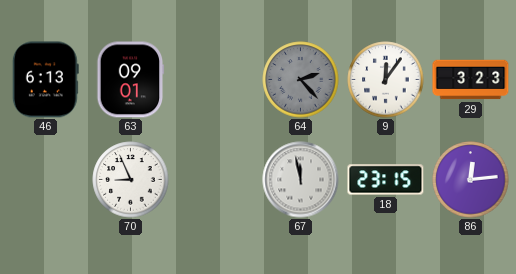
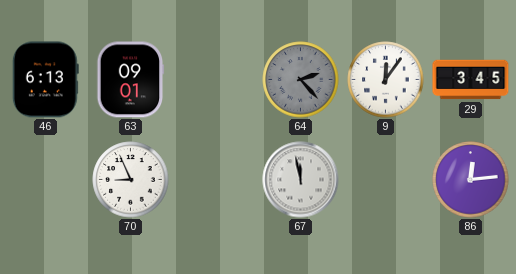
29: 3:23 -> 3:45
18: 23:15 -> none
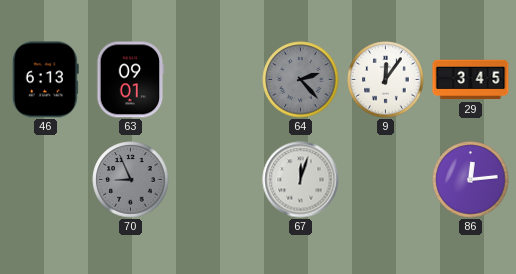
70 dial: white -> grey
67: 11:58 -> 12:03
